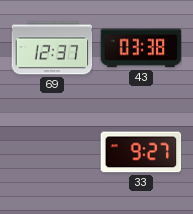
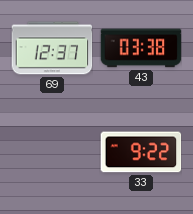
33: 9:27 -> 9:22
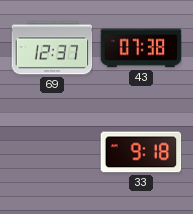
43: 03:38 -> 07:38
33: 9:22 -> 9:18
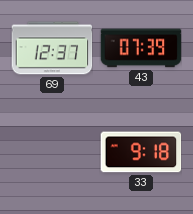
43: 07:38 -> 07:39
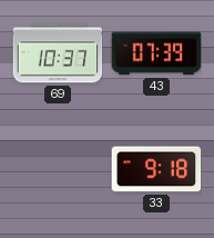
69: 12:37 -> 10:37
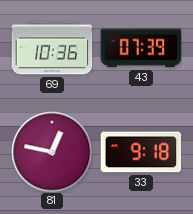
69: 10:37 -> 10:36
81: none -> 12:47
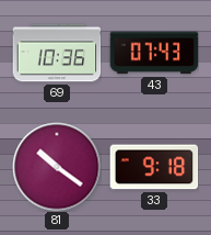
43: 07:39 -> 07:43
81: 12:47 -> 10:21
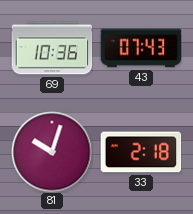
81: 10:21 -> 10:03
33: 9:18 -> 2:18
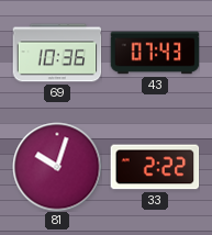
33: 2:18 -> 2:22
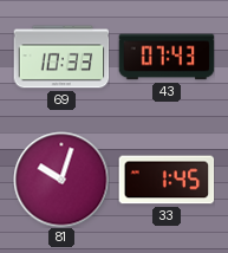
69: 10:36 -> 10:33
33: 2:22 -> 1:45
